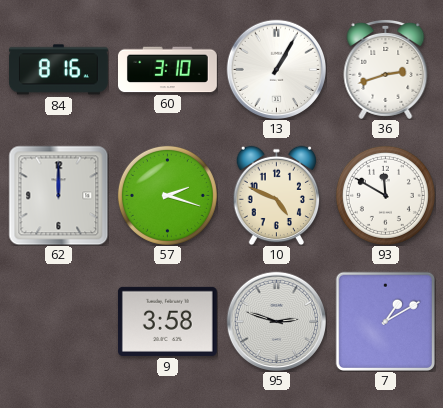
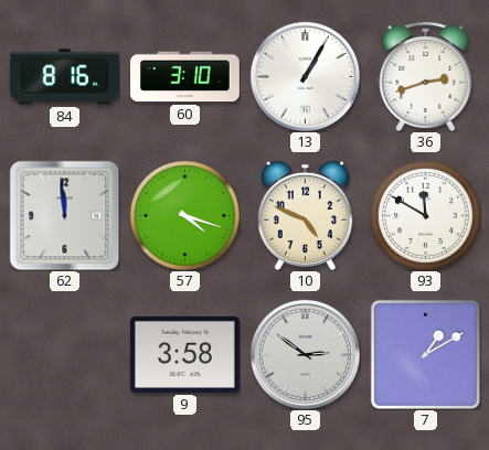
62: 12:00 -> 11:59
57: 2:18 -> 4:18
95: 2:48 -> 2:51
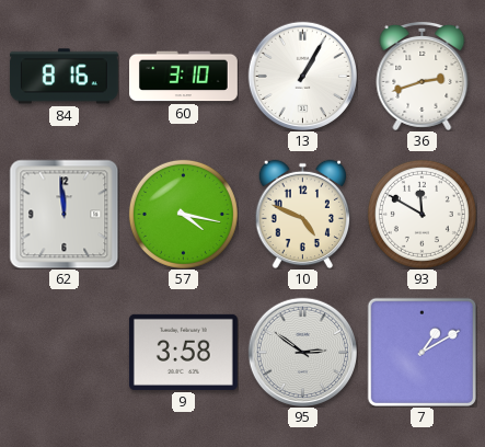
57: 4:18 -> 4:17
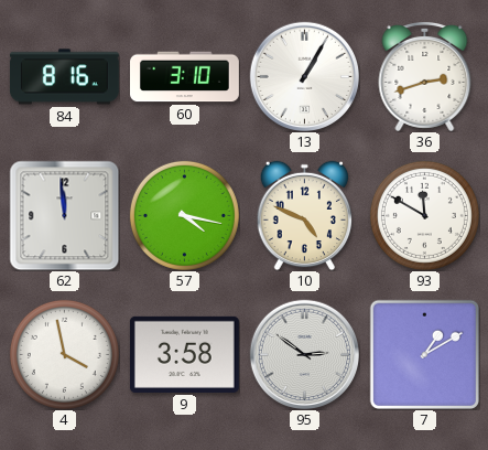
4: none -> 3:58
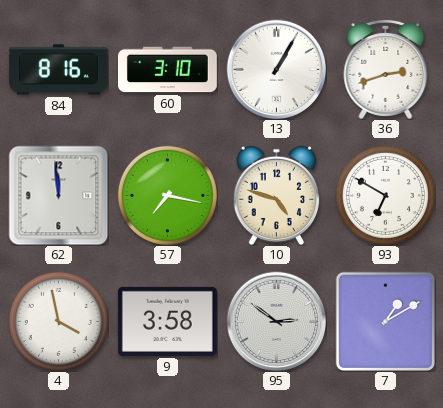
57: 4:17 -> 7:17
10: 4:49 -> 4:48
93: 11:50 -> 6:50
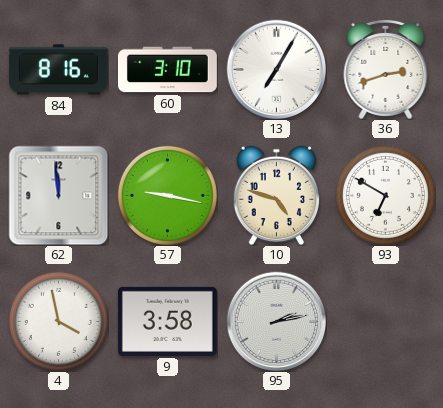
13: 1:05 -> 7:05
57: 7:17 -> 9:17
95: 2:51 -> 2:13
7: 1:10 -> none
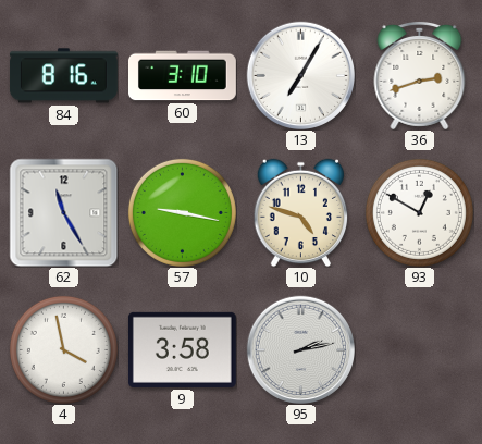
62: 11:59 -> 11:25
93: 6:50 -> 12:50
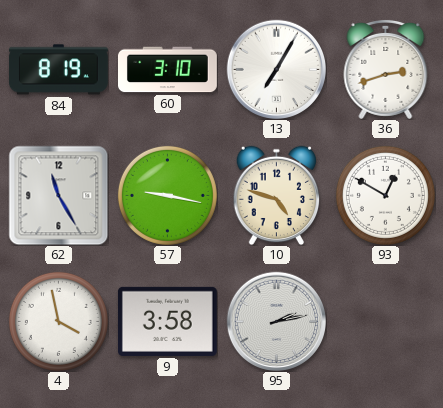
84: 8:16 -> 8:19
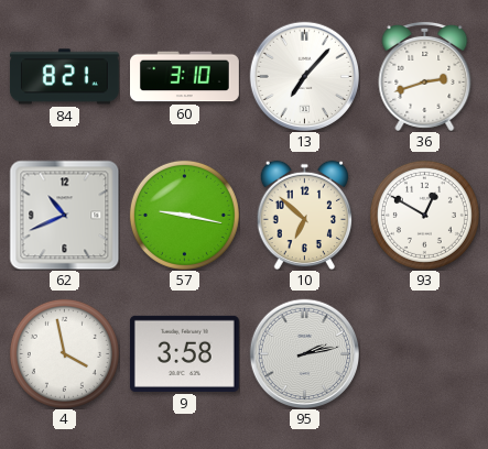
84: 8:19 -> 8:21
13: 7:05 -> 7:07
62: 11:25 -> 10:41
10: 4:48 -> 6:52
